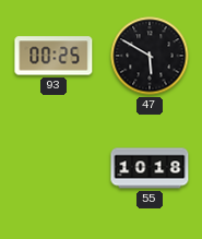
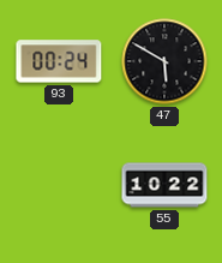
93: 00:25 -> 00:24
55: 10:18 -> 10:22
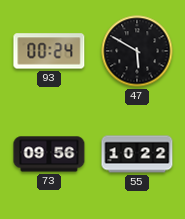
73: none -> 09:56
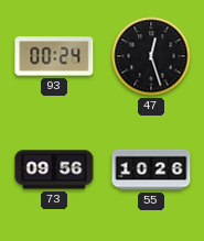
47: 5:50 -> 12:27
55: 10:22 -> 10:26
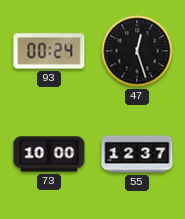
73: 09:56 -> 10:00
55: 10:26 -> 12:37
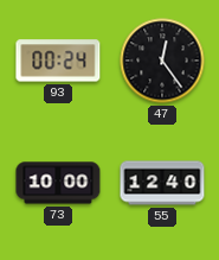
47: 12:27 -> 12:24
55: 12:37 -> 12:40
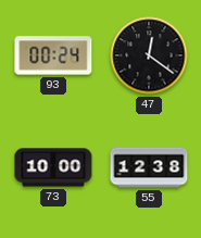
47: 12:24 -> 12:21
55: 12:40 -> 12:38
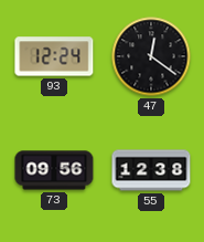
93: 00:24 -> 12:24
73: 10:00 -> 09:56
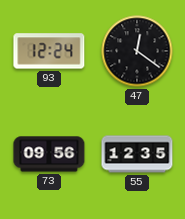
55: 12:38 -> 12:35
